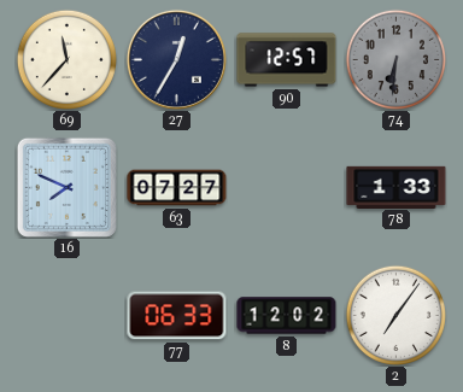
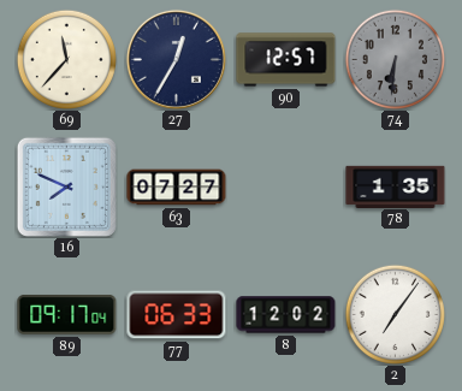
78: 1:33 -> 1:35
89: none -> 09:17
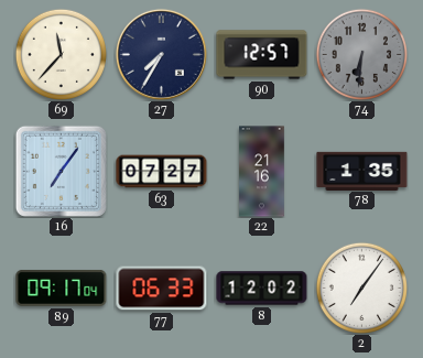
27: 12:35 -> 7:35
16: 7:49 -> 7:06
22: none -> 21:16
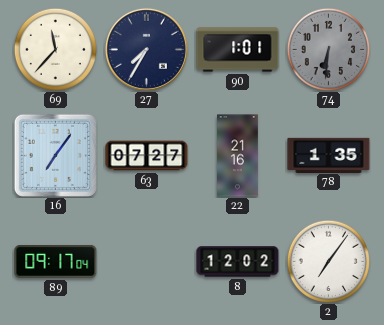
90: 12:57 -> 1:01
77: 06:33 -> none
